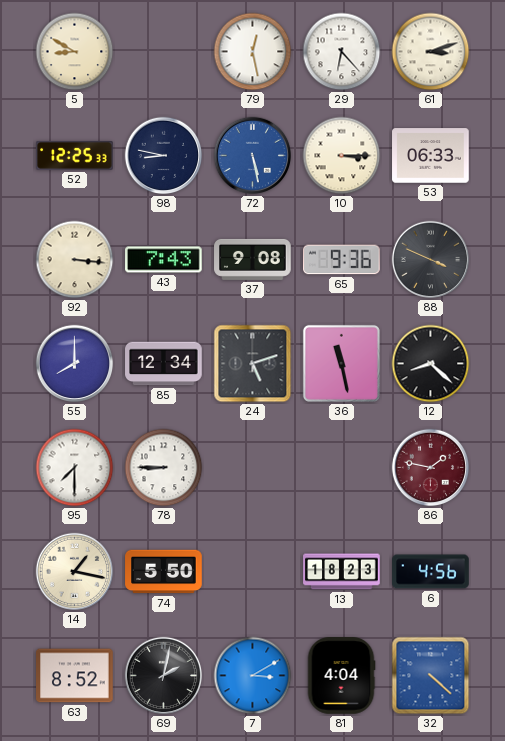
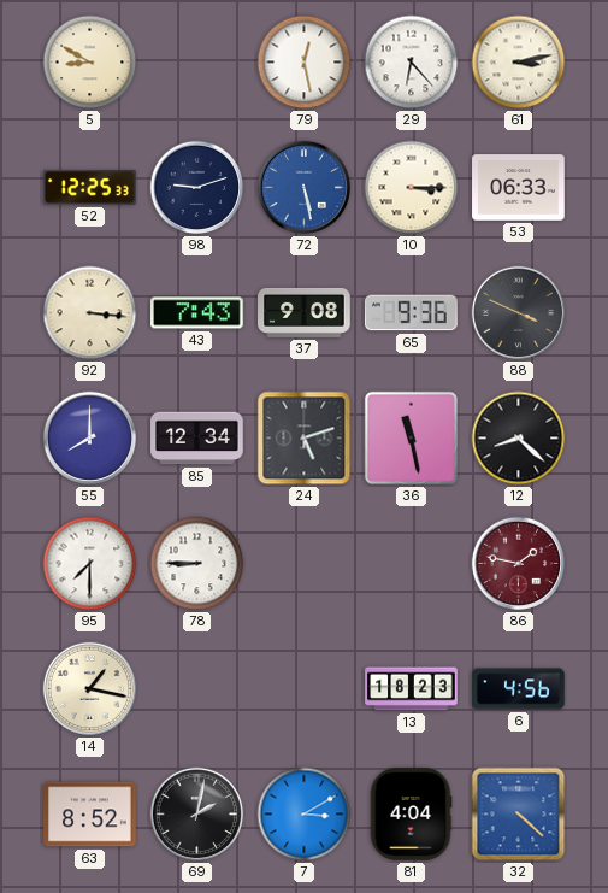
61: 3:12 -> 3:13
98: 8:47 -> 9:12
74: 5:50 -> none
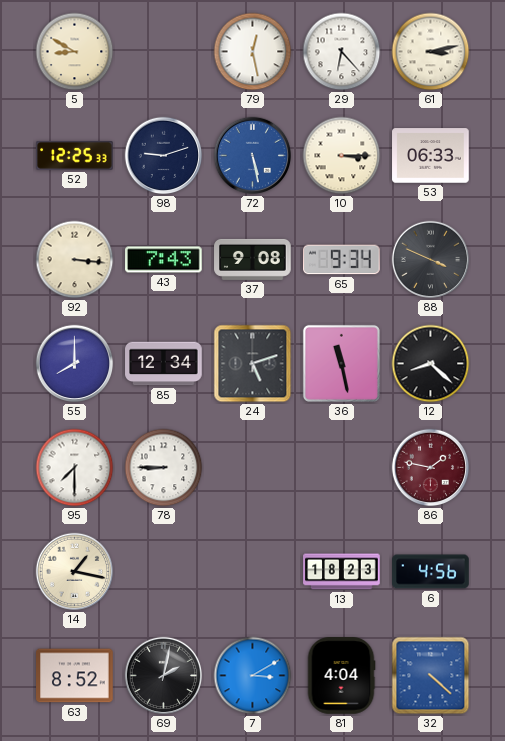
65: 9:36 -> 9:34
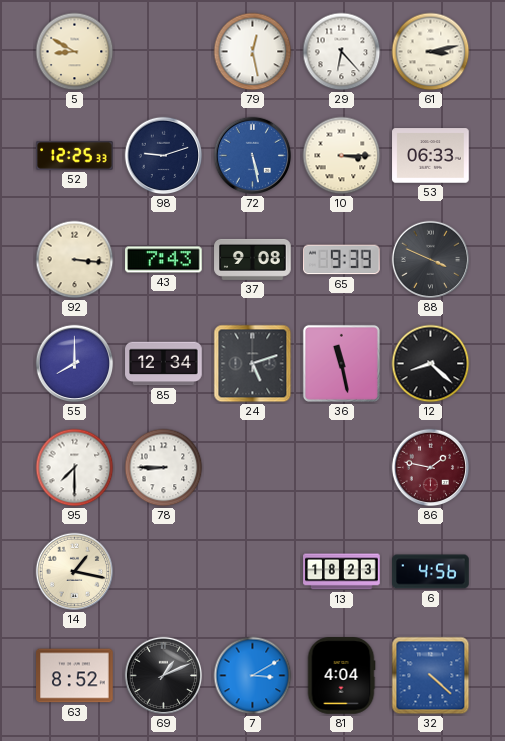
65: 9:34 -> 9:39
69: 2:02 -> 1:11
